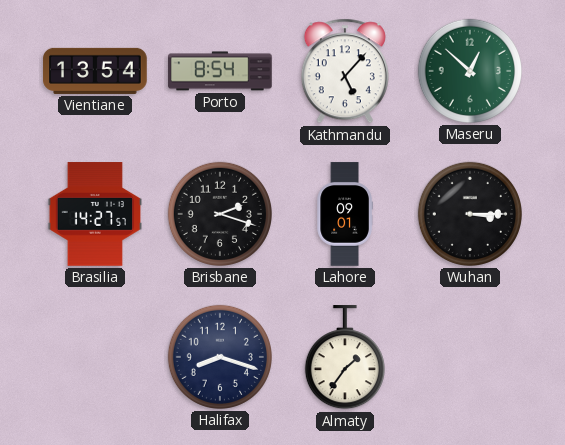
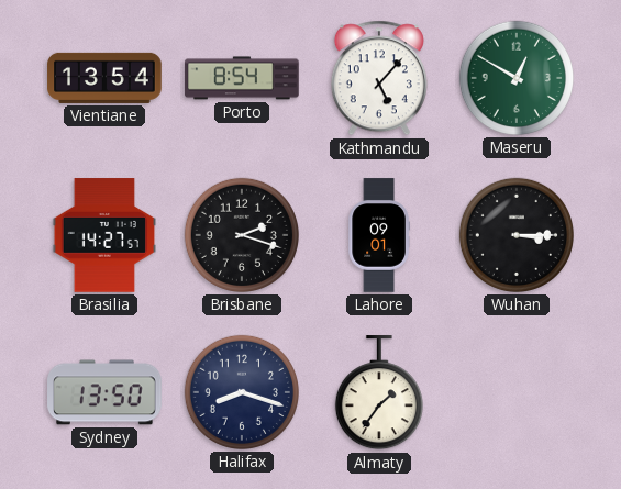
Maseru: 12:52 -> 12:50
Sydney: none -> 13:50
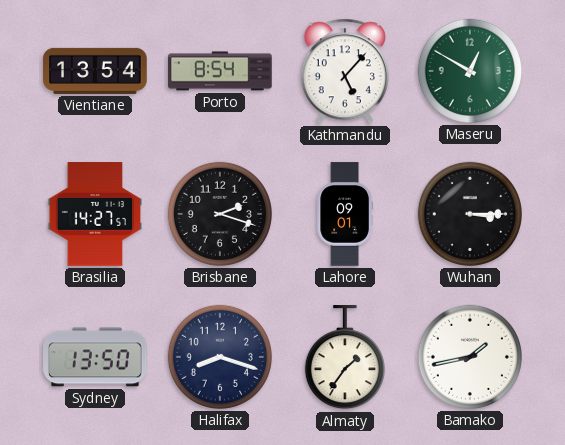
Bamako: none -> 1:43
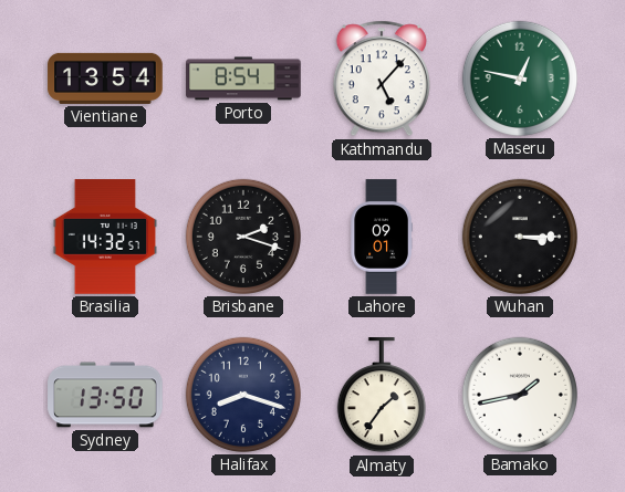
Maseru: 12:50 -> 12:47
Brasilia: 14:27 -> 14:32
